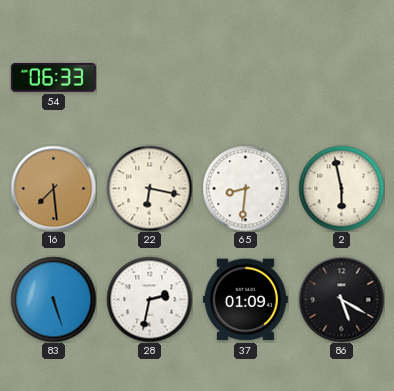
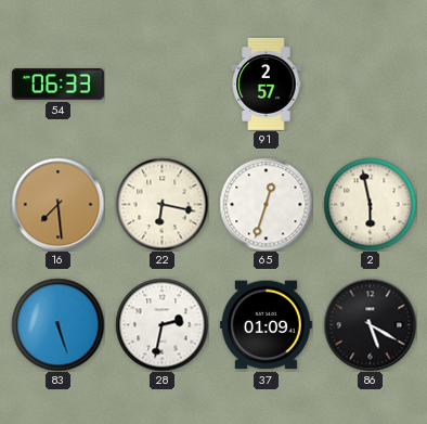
91: none -> 2:57
65: 8:31 -> 12:33
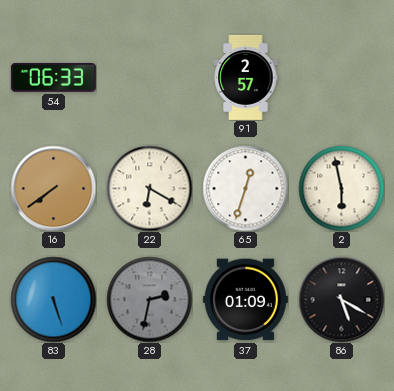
16: 7:29 -> 7:39
22: 6:17 -> 6:20
28 dial: white -> grey
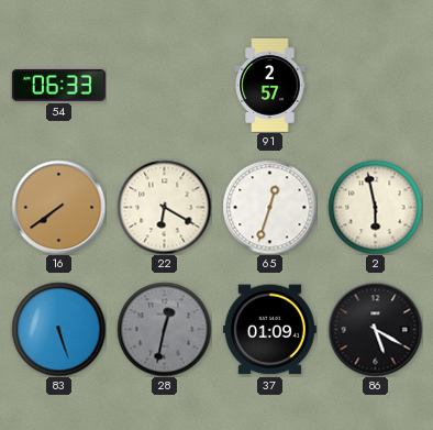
28: 2:32 -> 12:32
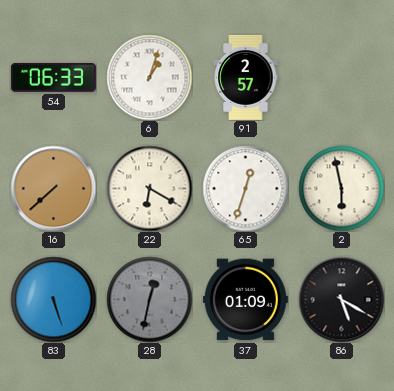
6: none -> 1:03
16: 7:39 -> 7:38
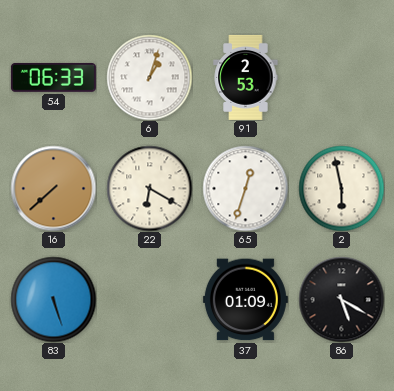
91: 2:57 -> 2:53
28: 12:32 -> none
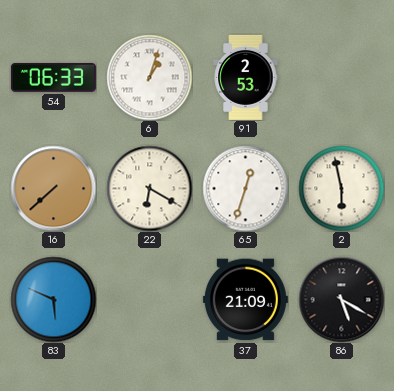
83: 5:27 -> 5:49
37: 01:09 -> 21:09
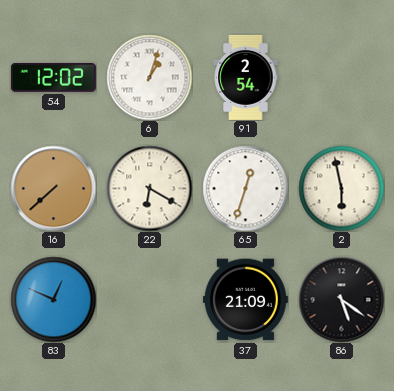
54: 06:33 -> 12:02
91: 2:53 -> 2:54
83: 5:49 -> 12:49
86: 5:20 -> 5:21
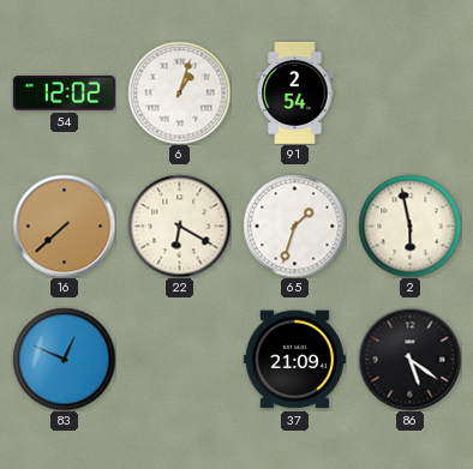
65: 12:33 -> 1:33
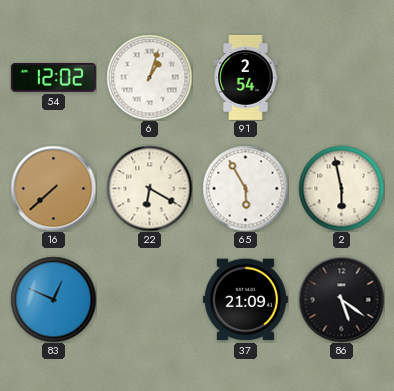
65: 1:33 -> 5:55
